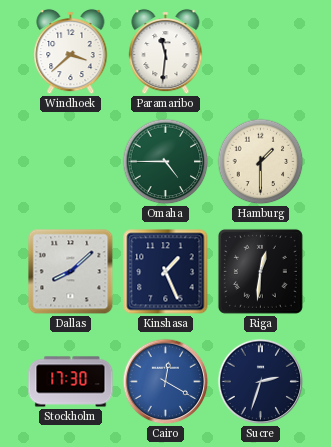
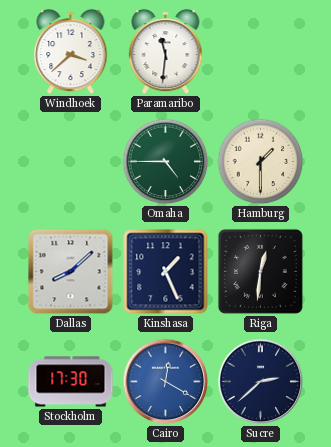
Sucre: 2:33 -> 2:38
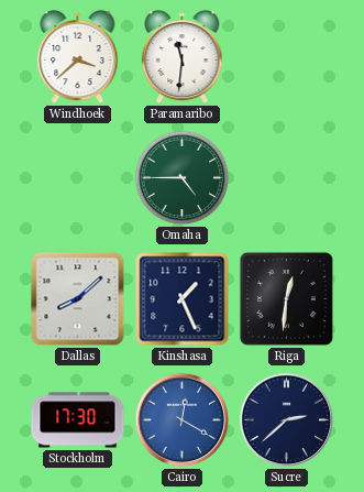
Hamburg: 1:30 -> none
